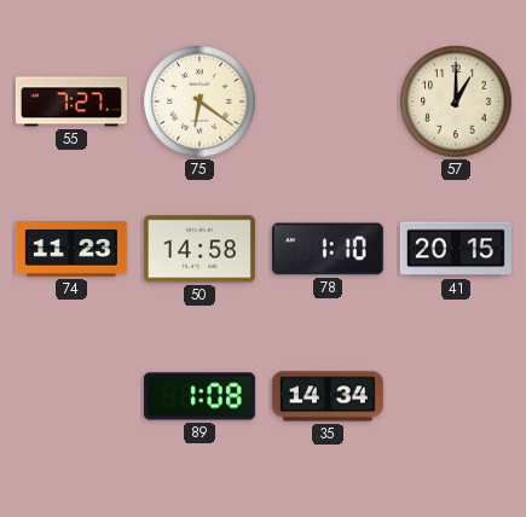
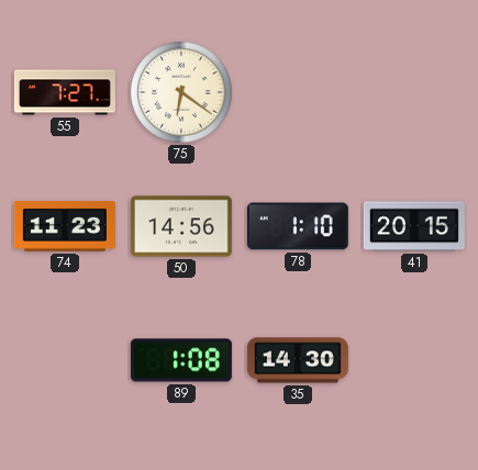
57: 1:00 -> none
50: 14:58 -> 14:56
35: 14:34 -> 14:30
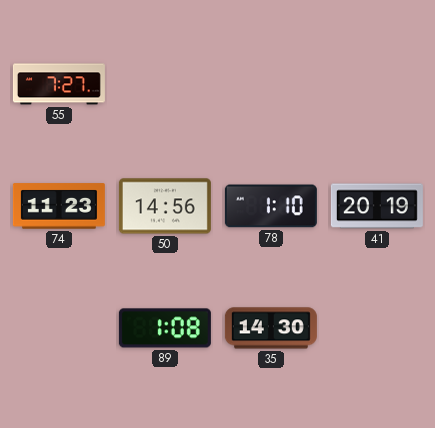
75: 6:21 -> none
41: 20:15 -> 20:19
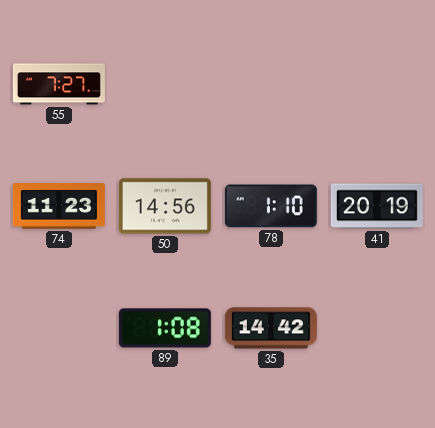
35: 14:30 -> 14:42
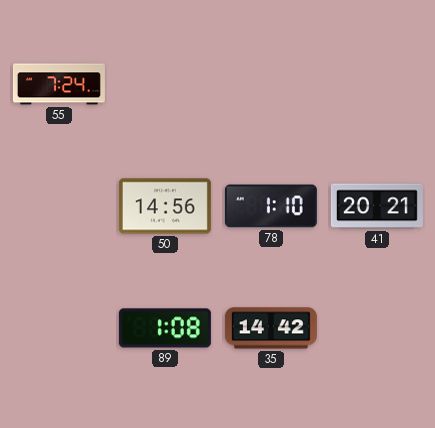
55: 7:27 -> 7:24
74: 11:23 -> none
41: 20:19 -> 20:21
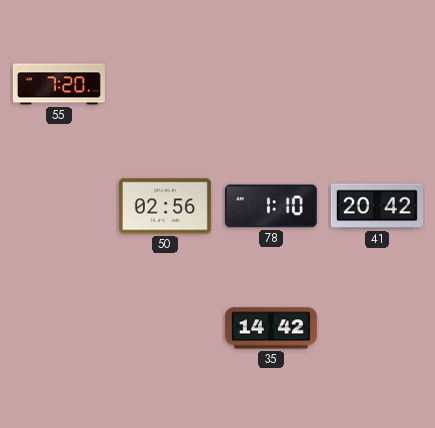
55: 7:24 -> 7:20
50: 14:56 -> 02:56
41: 20:21 -> 20:42
89: 1:08 -> none
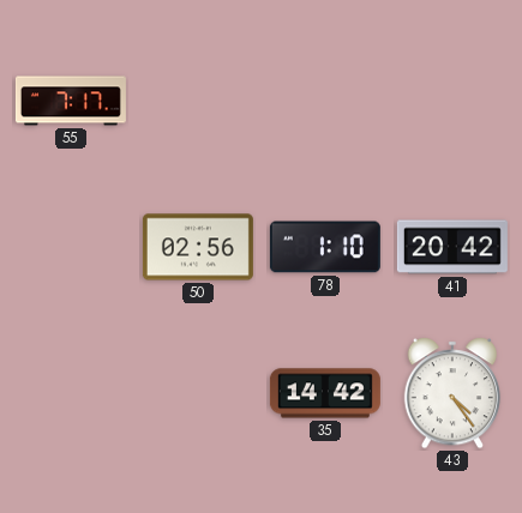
55: 7:20 -> 7:17
43: none -> 4:24
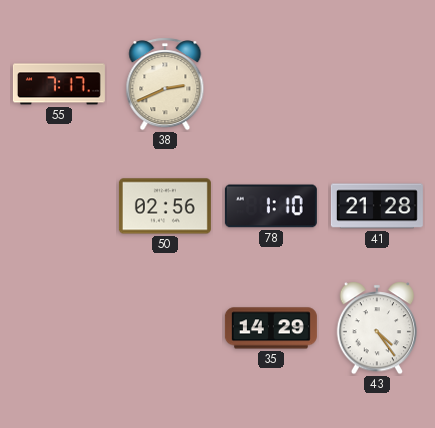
38: none -> 2:41
41: 20:42 -> 21:28
35: 14:42 -> 14:29
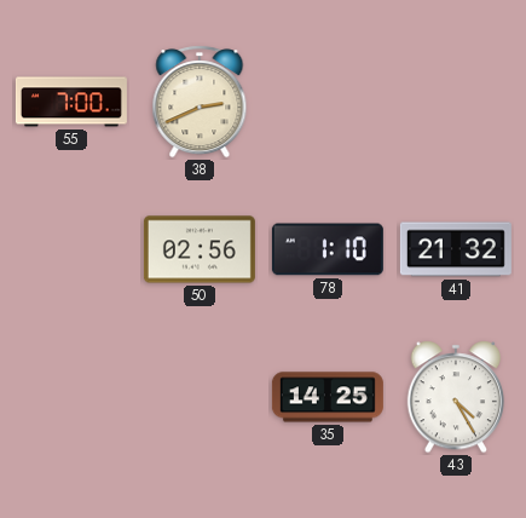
55: 7:17 -> 7:00
41: 21:28 -> 21:32
35: 14:29 -> 14:25
43: 4:24 -> 4:25
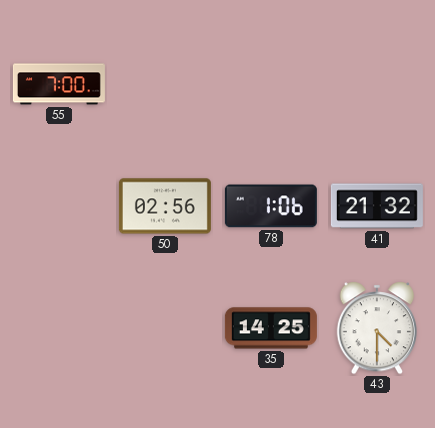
38: 2:41 -> none
78: 1:10 -> 1:06
43: 4:25 -> 4:30
